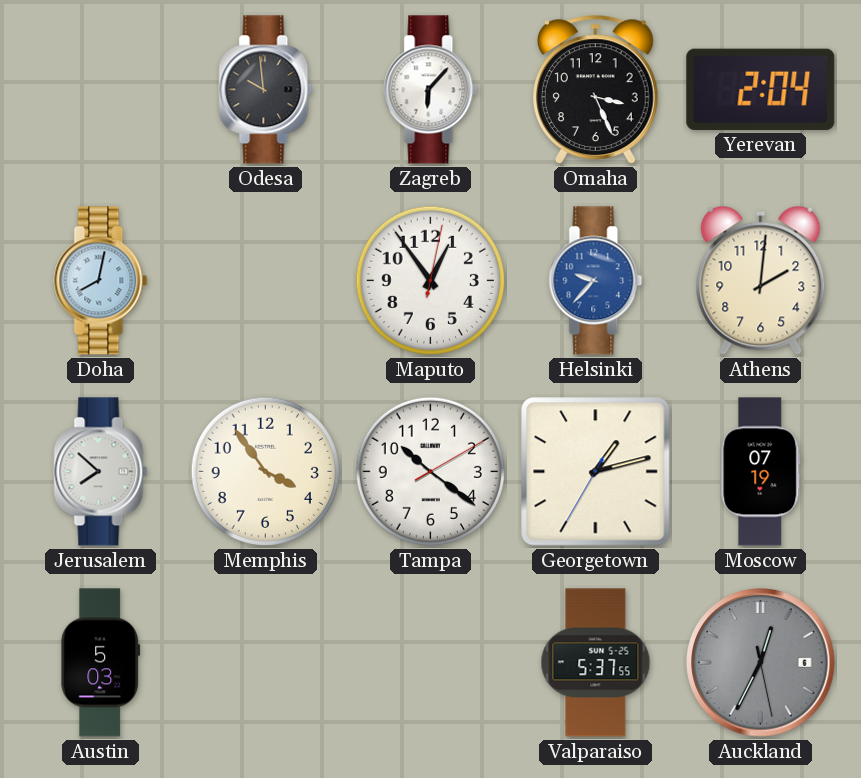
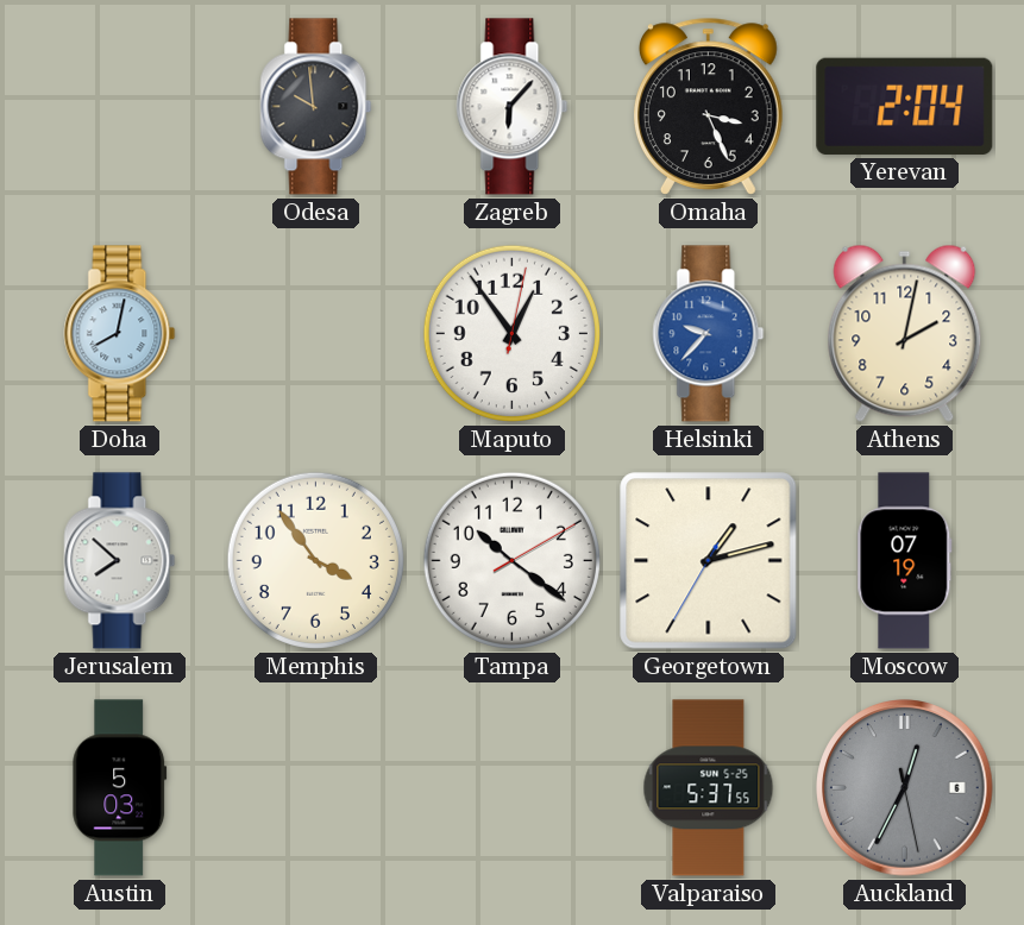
Athens: 2:01 -> 2:02
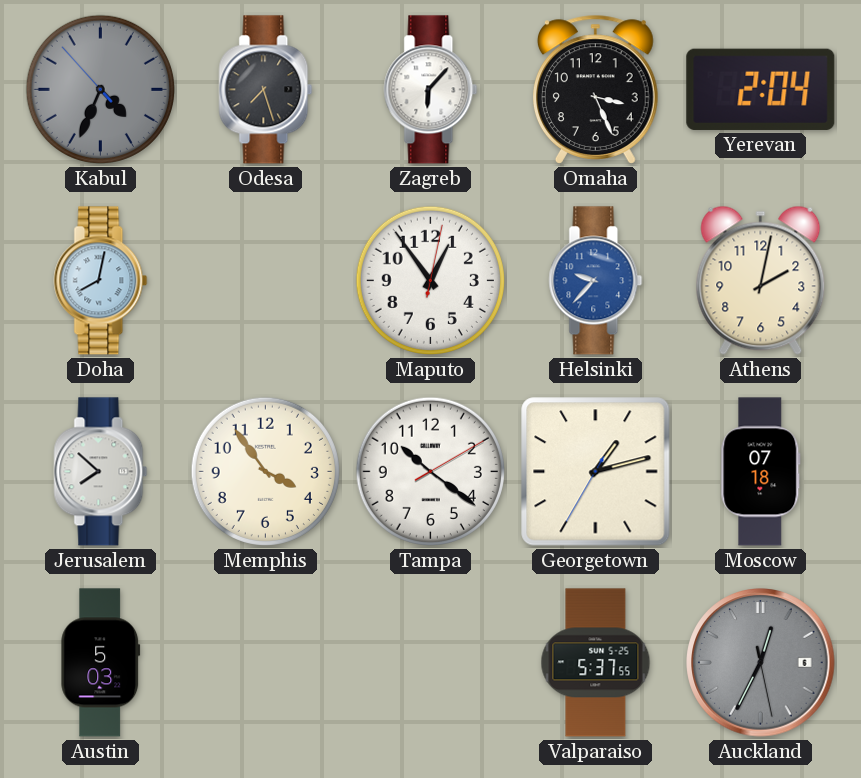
Kabul: none -> 4:33
Odesa: 9:59 -> 7:27
Moscow: 07:19 -> 07:18
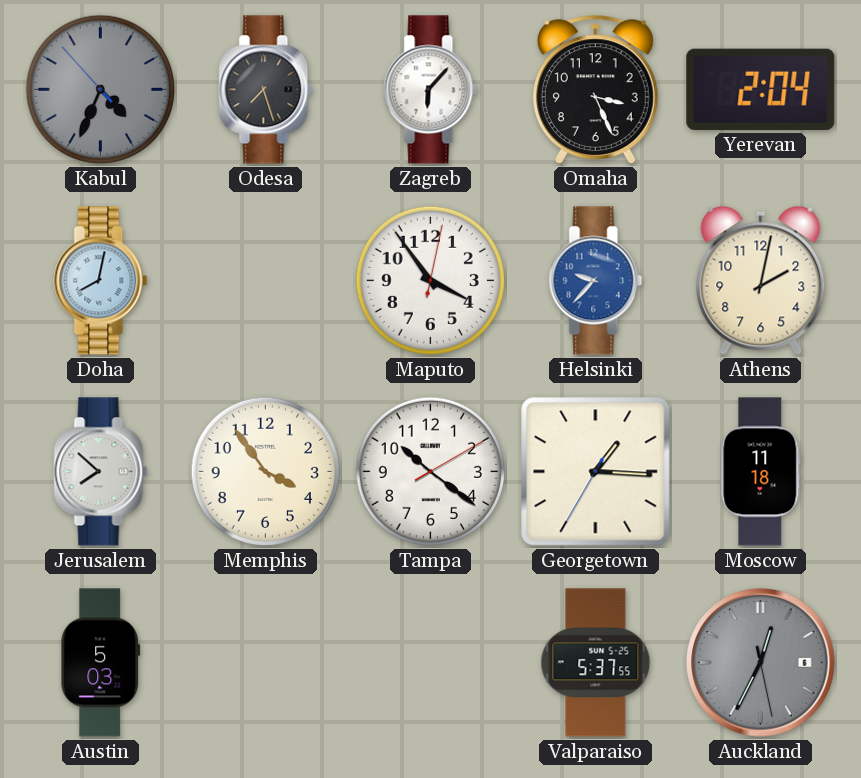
Maputo: 12:54 -> 3:54
Georgetown: 1:12 -> 1:15
Moscow: 07:18 -> 11:18
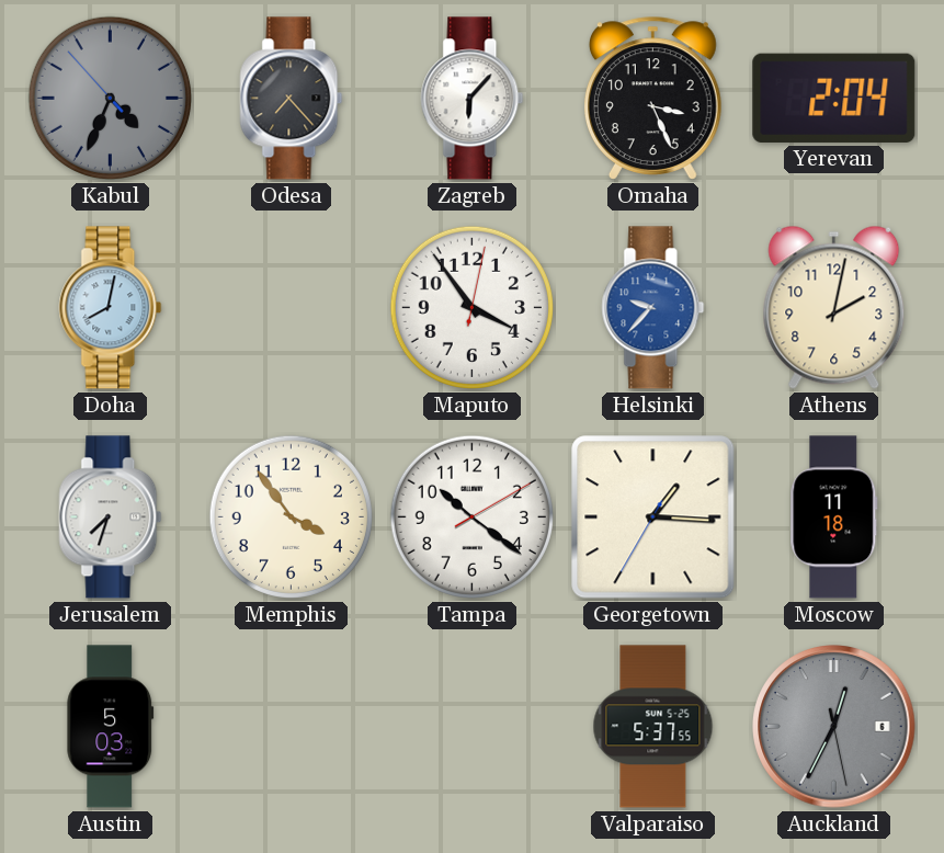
Odesa: 7:27 -> 7:23
Jerusalem: 7:52 -> 7:33
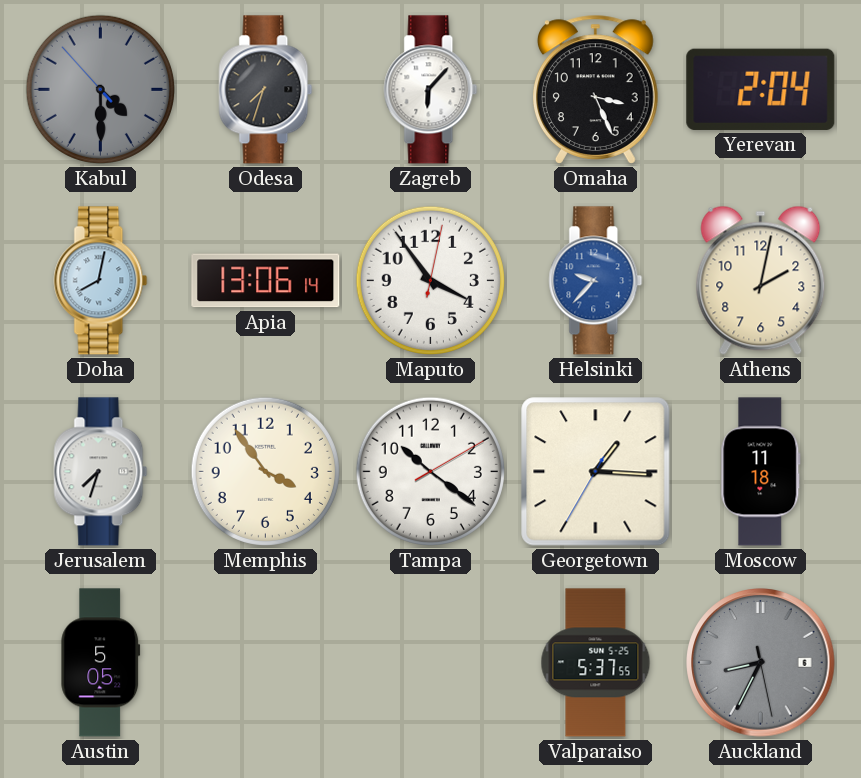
Kabul: 4:33 -> 4:29
Odesa: 7:23 -> 7:33
Apia: none -> 13:06
Austin: 5:03 -> 5:05
Auckland: 12:34 -> 8:34
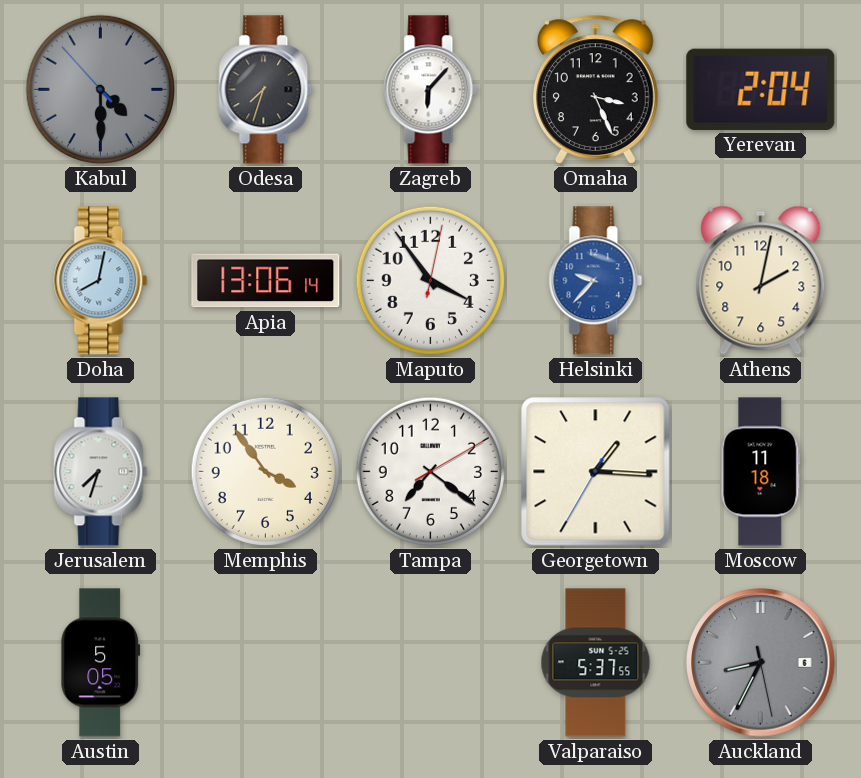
Tampa: 10:21 -> 7:21
